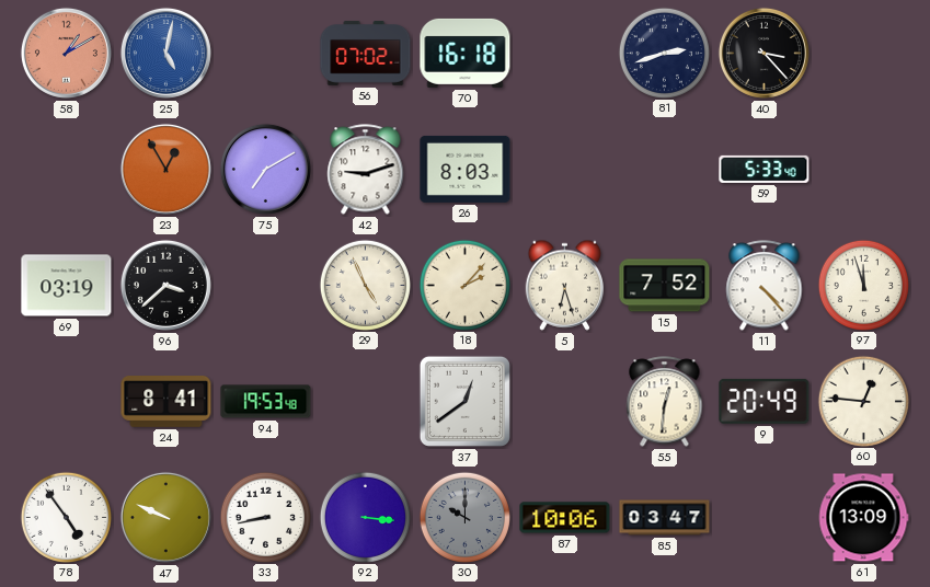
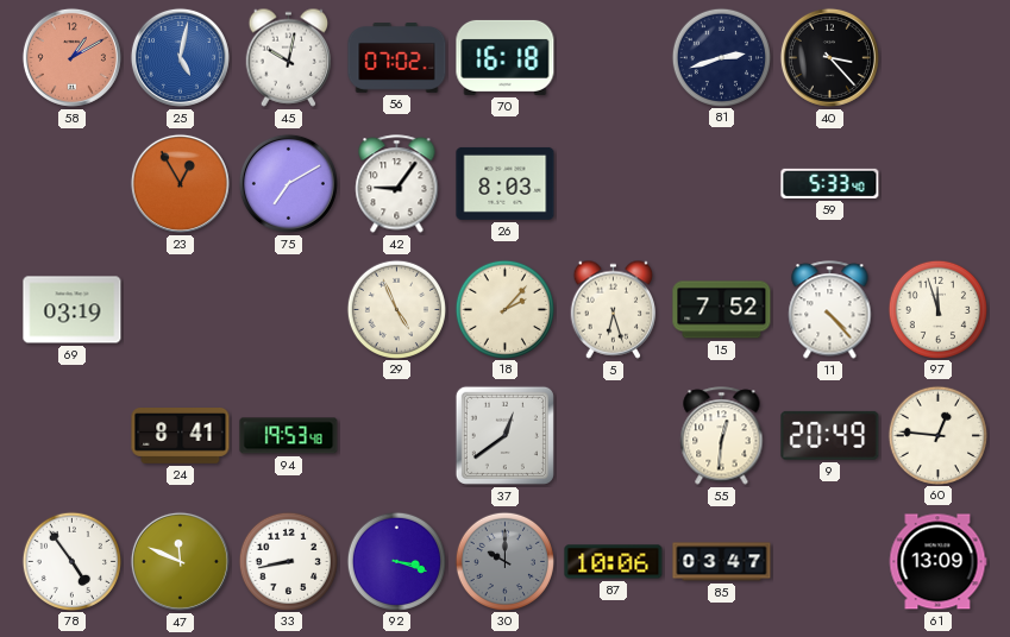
45: none -> 10:02
42: 9:12 -> 9:06
96: 3:38 -> none
47: 9:49 -> 11:49
92: 3:16 -> 3:18
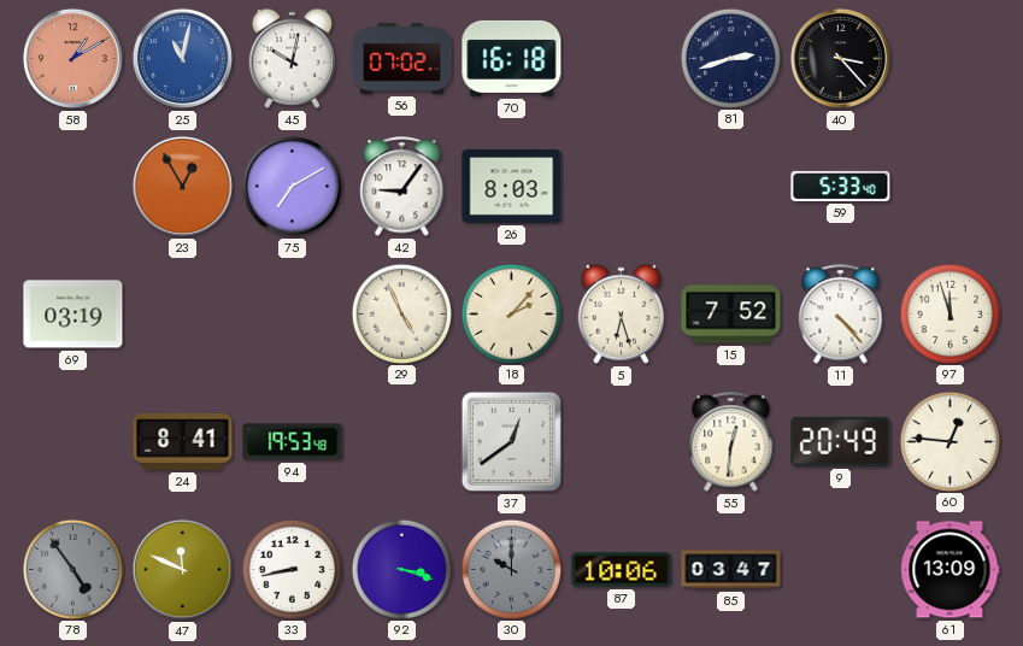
25: 5:02 -> 11:02
78 dial: white -> grey
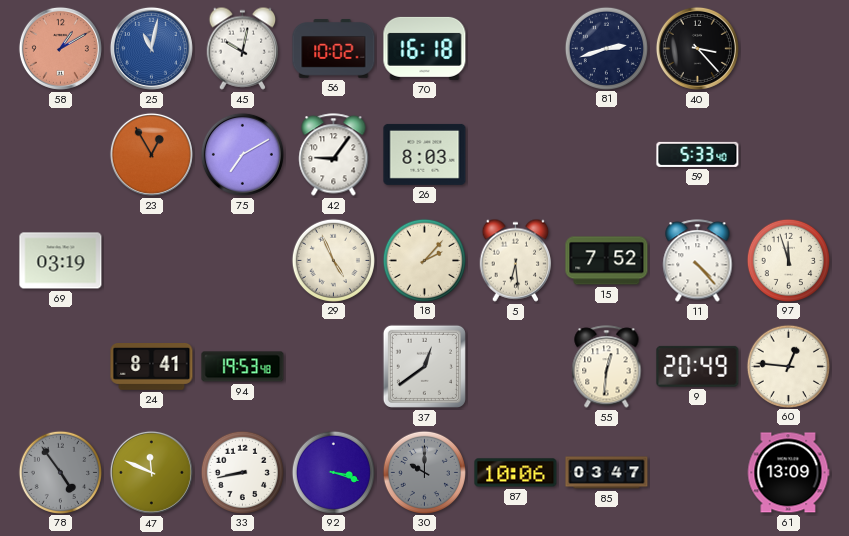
56: 07:02 -> 10:02
5: 6:27 -> 6:29
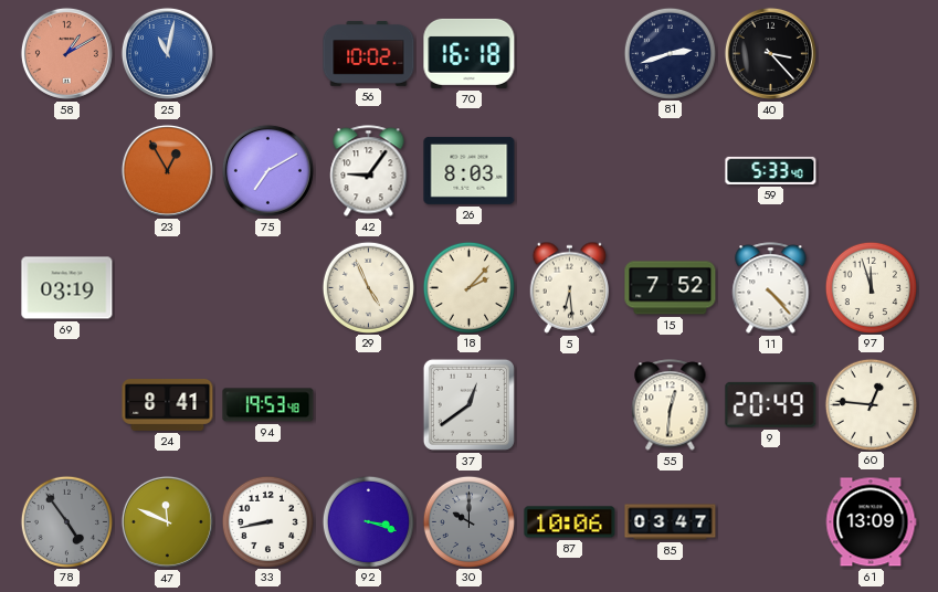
45: 10:02 -> none
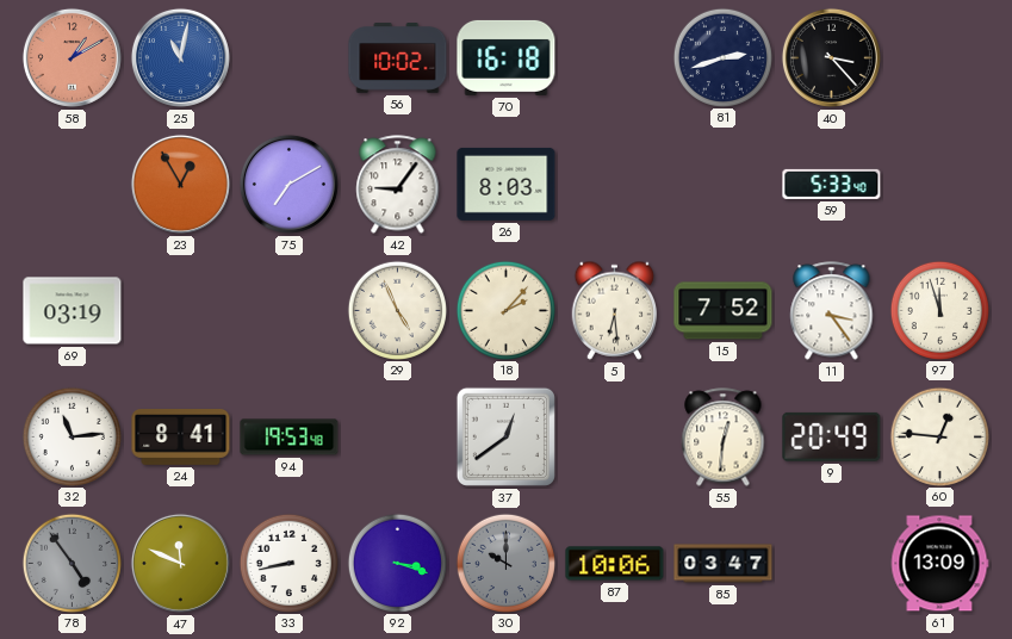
11: 4:23 -> 3:24
32: none -> 11:14
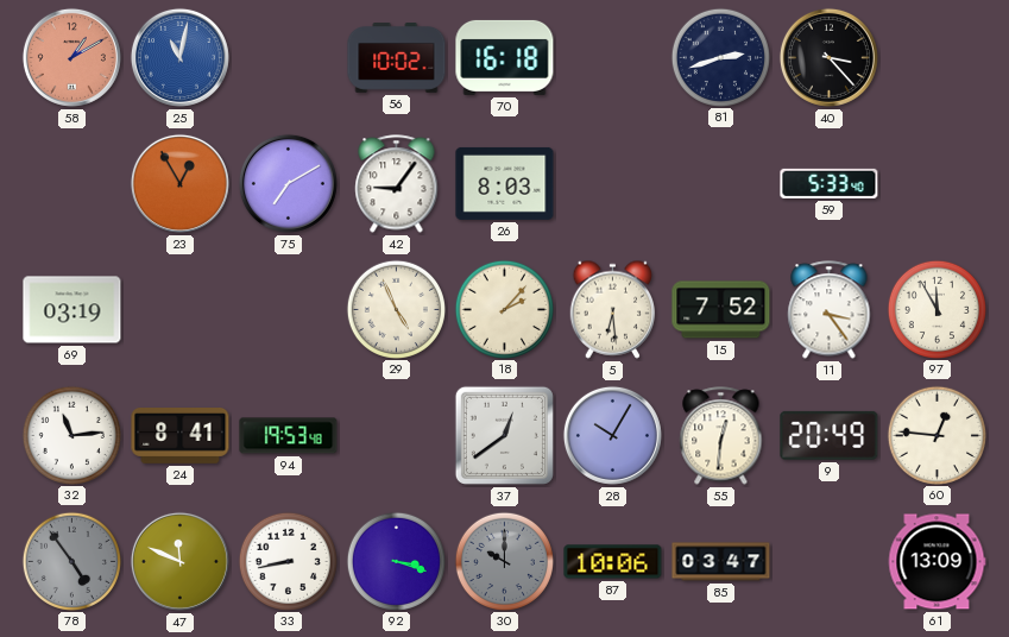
97: 11:57 -> 11:55
28: none -> 10:05
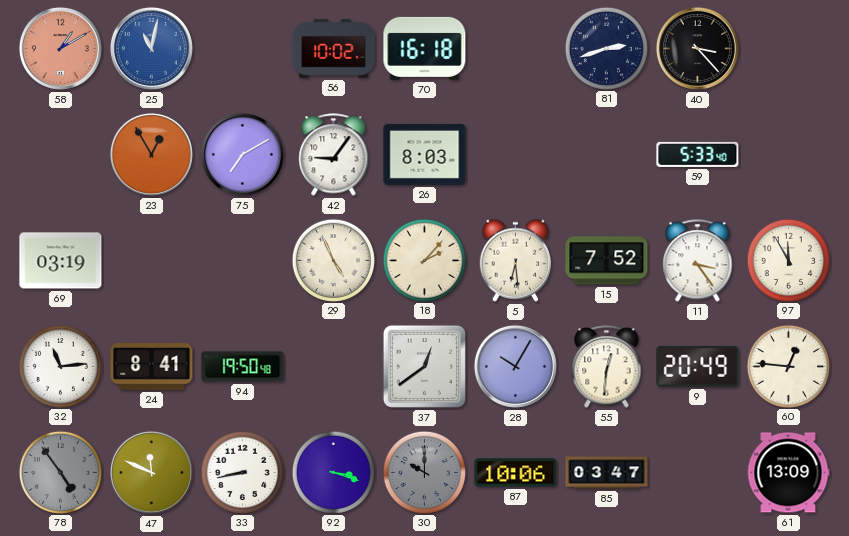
94: 19:53 -> 19:50
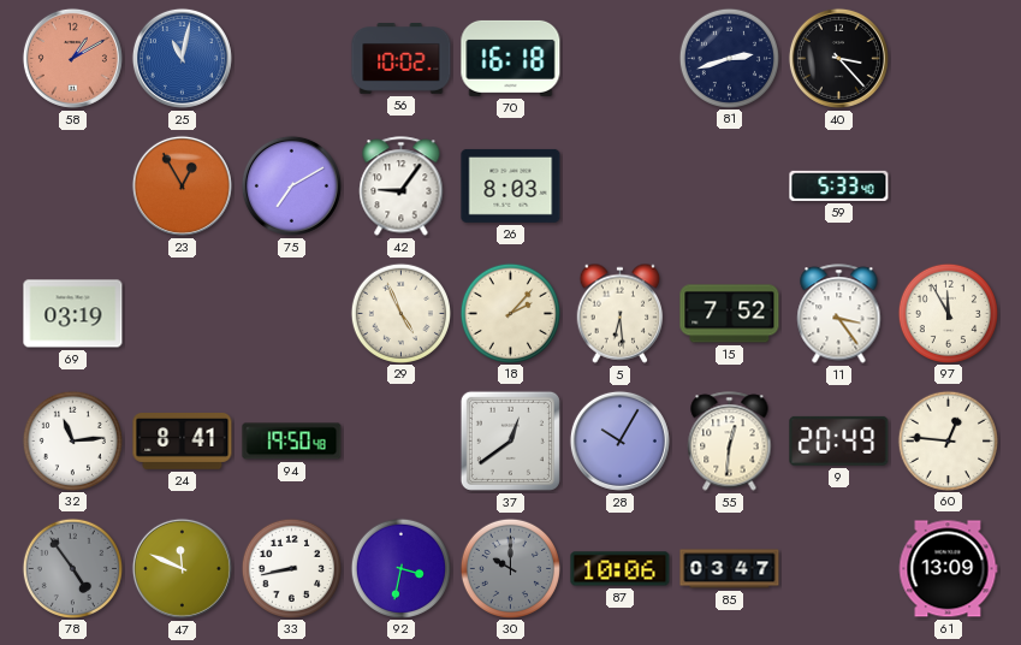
92: 3:18 -> 3:32
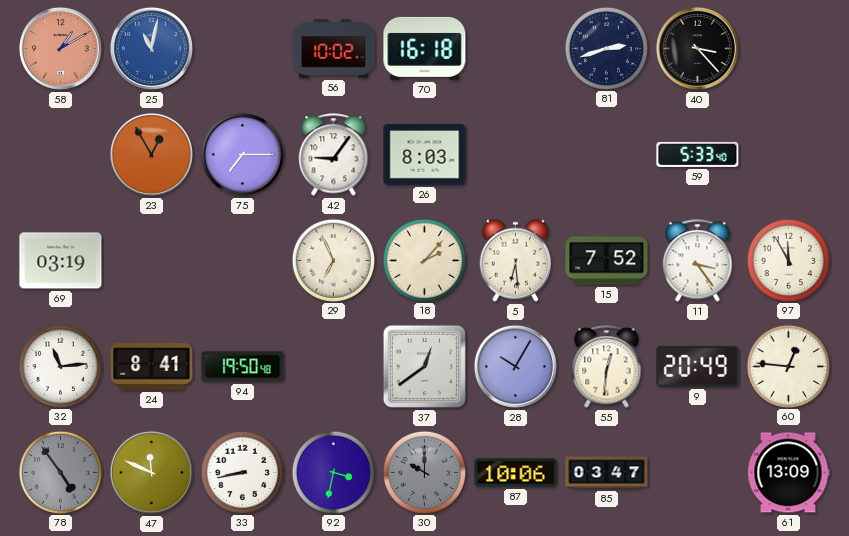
75: 7:10 -> 7:15
29: 4:56 -> 6:56
